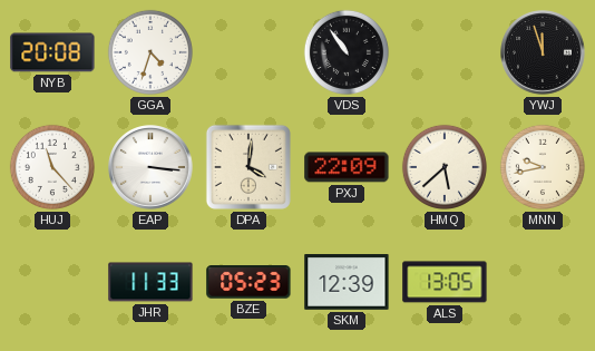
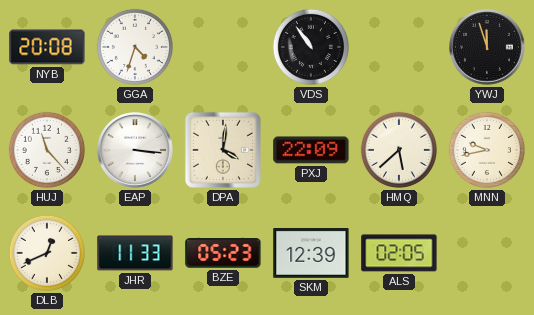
DLB: none -> 12:41
ALS: 13:05 -> 02:05
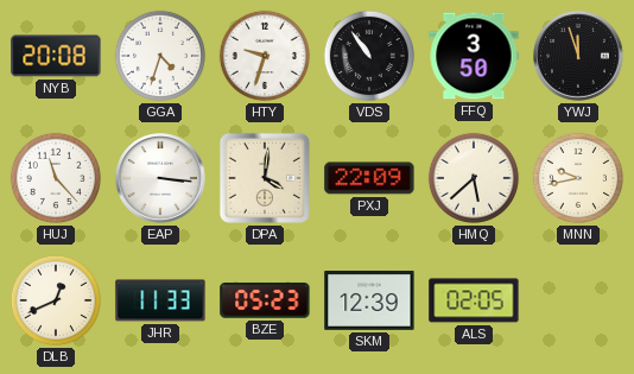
HTY: none -> 9:33
FFQ: none -> 3:50
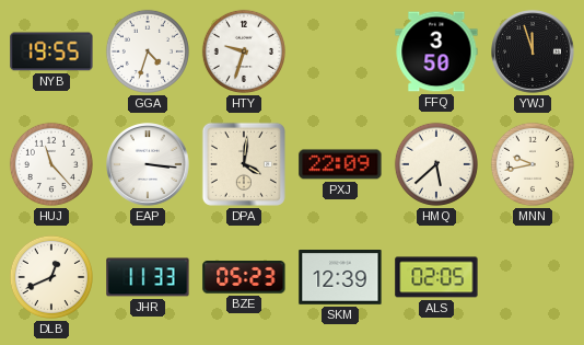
NYB: 20:08 -> 19:55
VDS: 10:54 -> none
